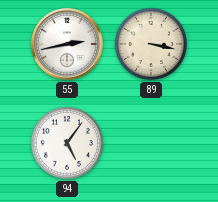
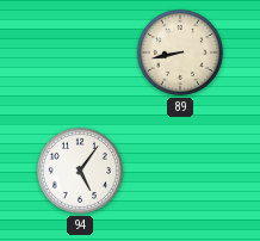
55: 2:43 -> none
89: 3:17 -> 8:43
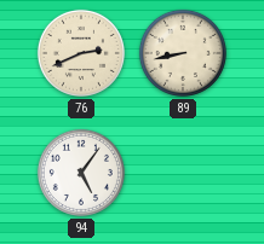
76: none -> 2:41
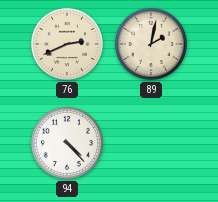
89: 8:43 -> 2:02
94: 5:06 -> 4:23
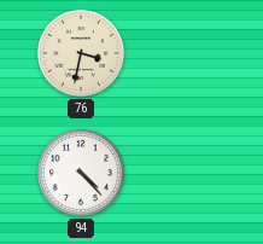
76: 2:41 -> 3:32
89: 2:02 -> none
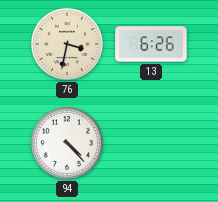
13: none -> 6:26
